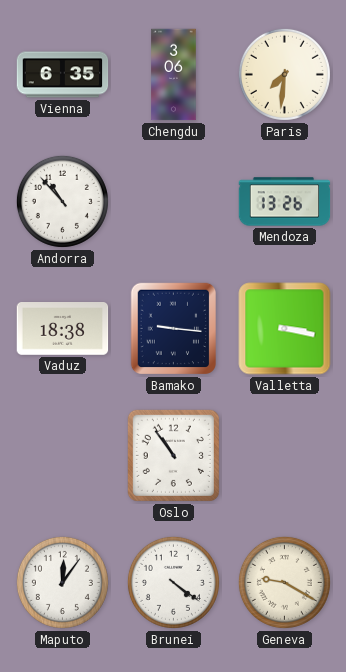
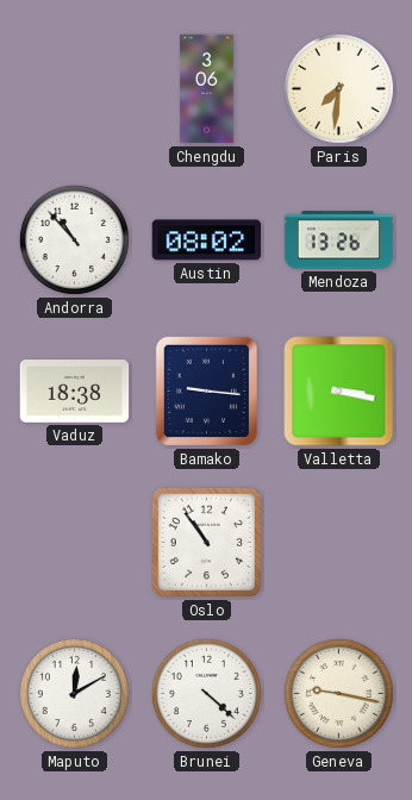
Vienna: 6:35 -> none
Austin: none -> 08:02
Maputo: 12:06 -> 12:10
Brunei: 4:21 -> 4:22
Geneva: 9:20 -> 9:17
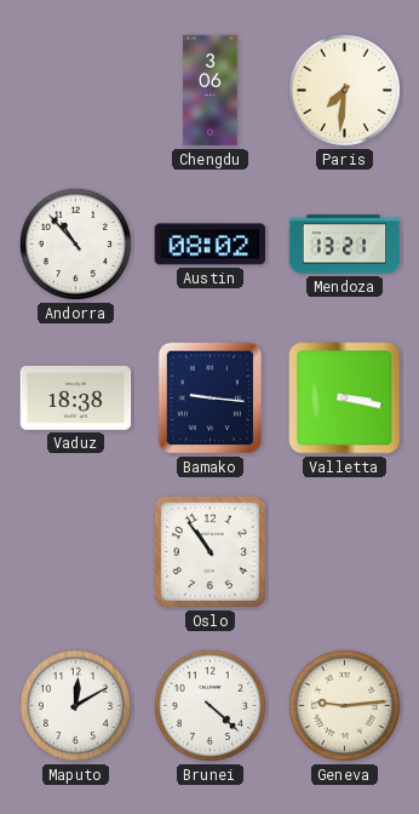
Mendoza: 13:26 -> 13:21
Geneva: 9:17 -> 9:14
